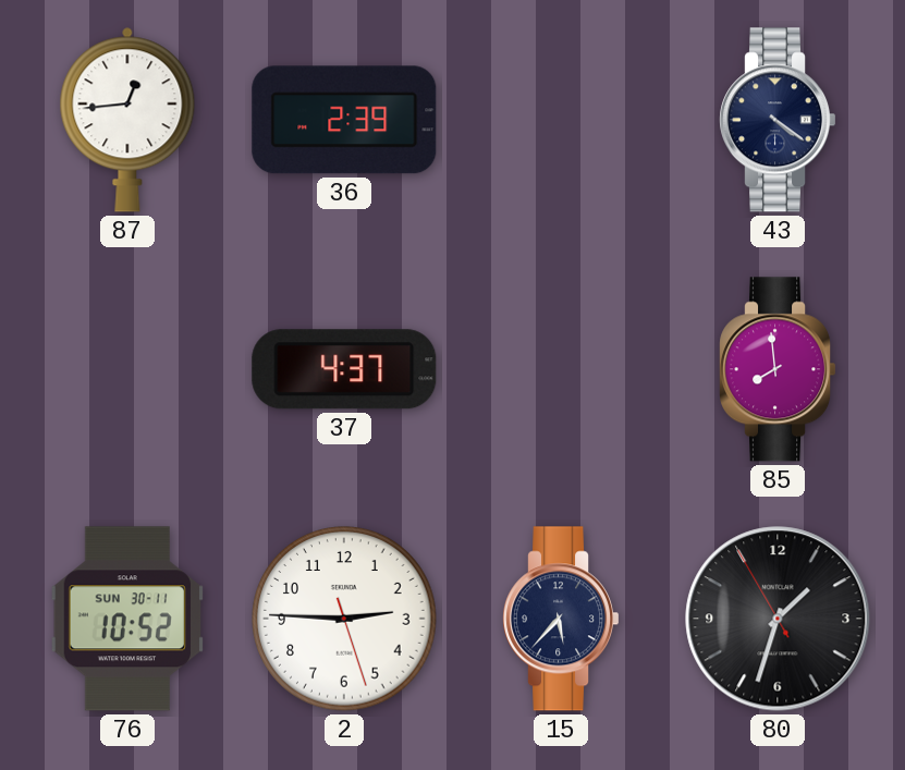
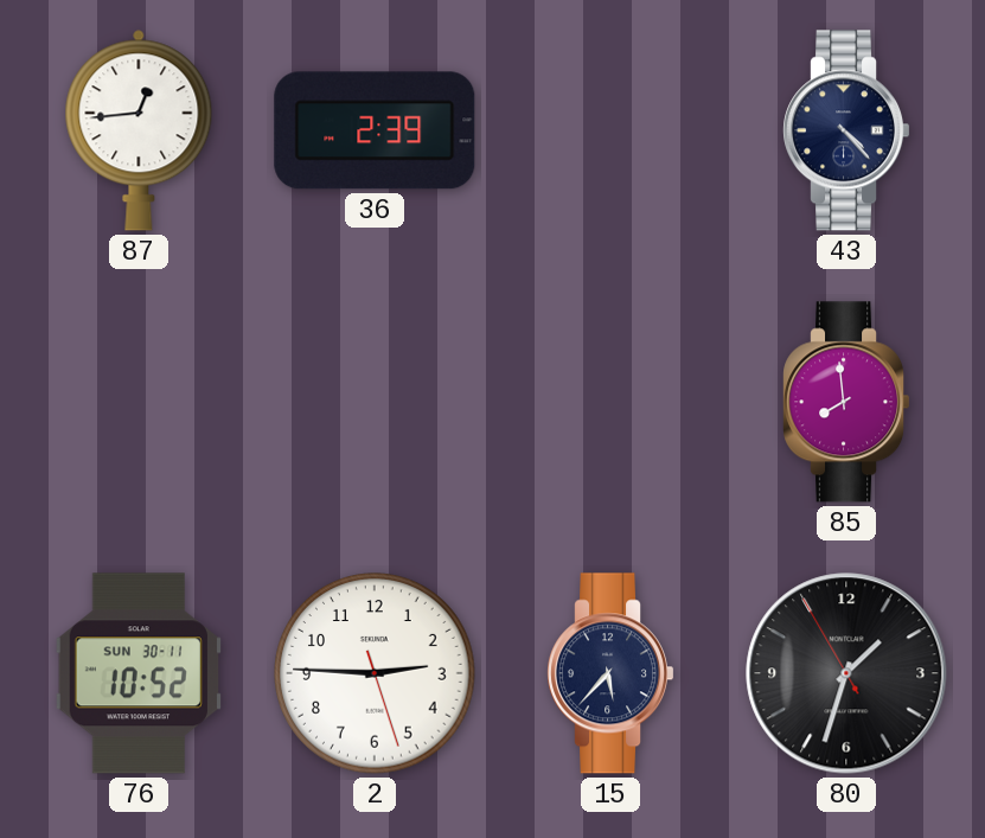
43: 4:21 -> 4:23
37: 4:37 -> none
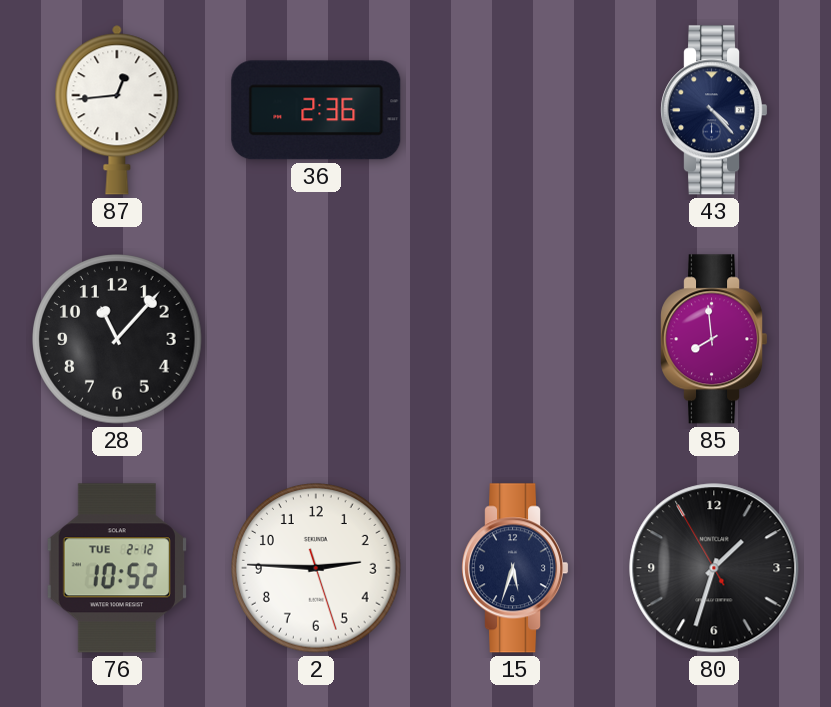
36: 2:39 -> 2:36
28: none -> 11:07
76 date: SUN 30-11 -> TUE 2-12
15: 5:37 -> 5:33
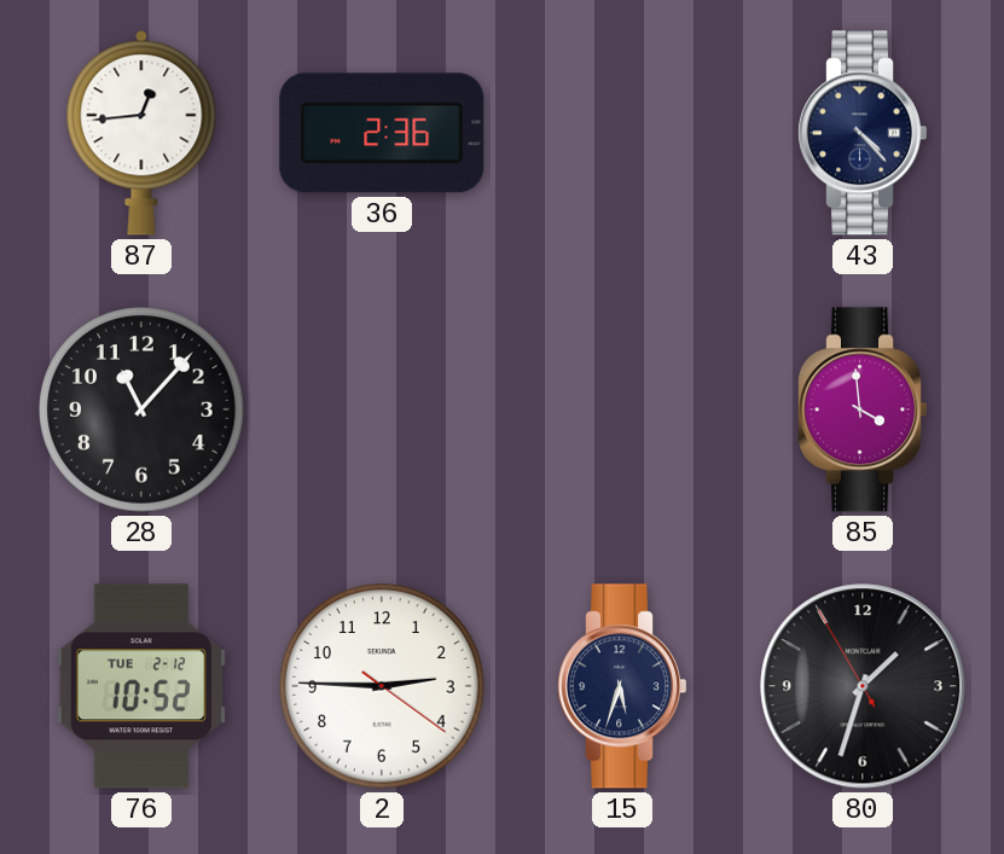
85: 7:59 -> 3:59
2: 2:45:27 -> 2:45:21
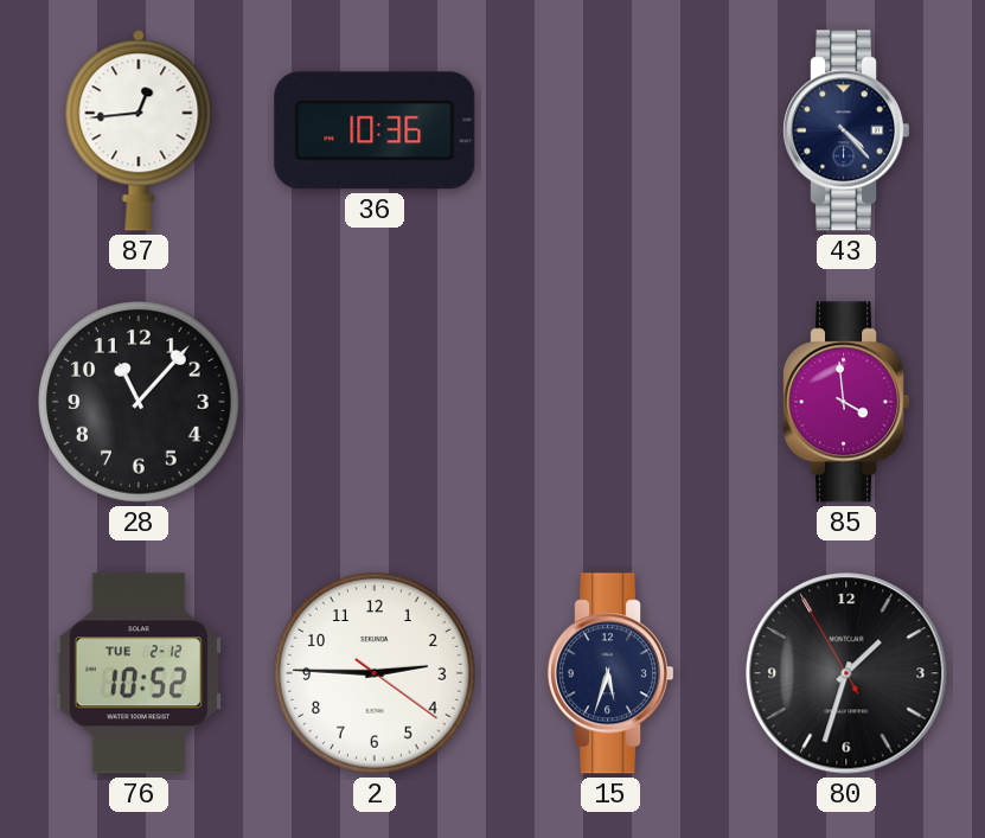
36: 2:36 -> 10:36
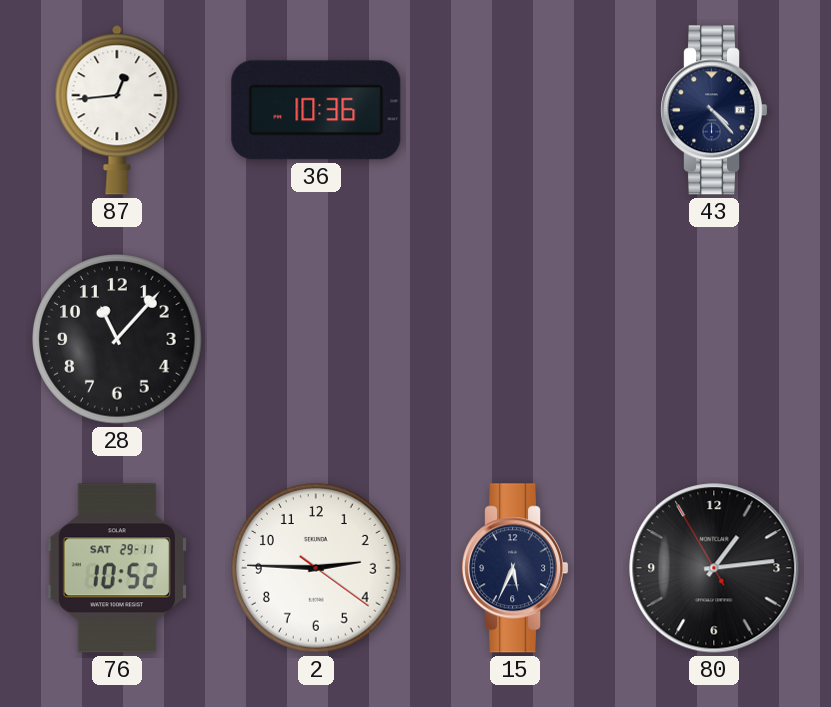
85: 3:59 -> none
76 date: TUE 2-12 -> SAT 29-11
15: 5:33 -> 5:34
80: 1:32 -> 1:13
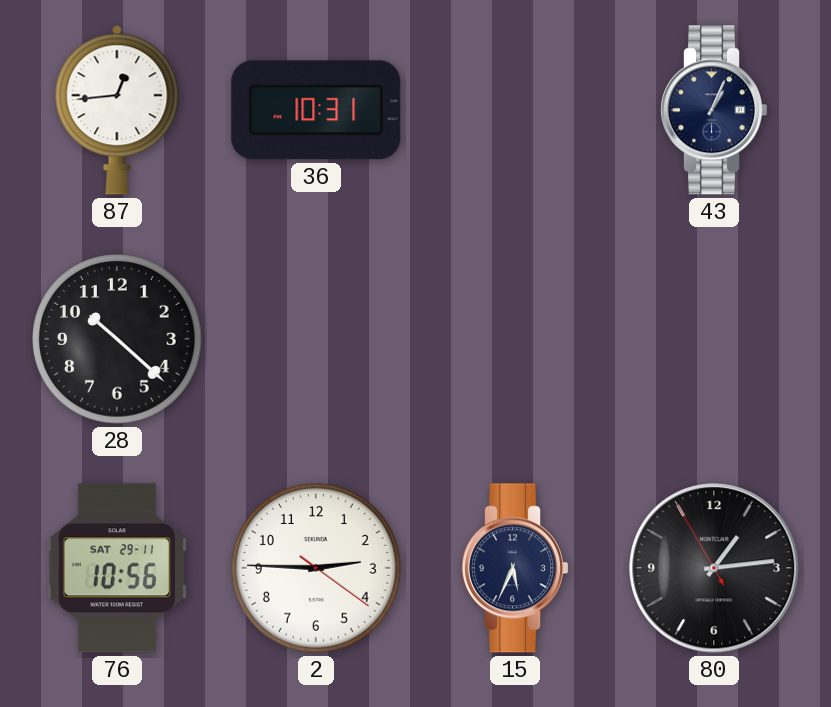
36: 10:36 -> 10:31
43: 4:23 -> 1:04
28: 11:07 -> 10:22
76: 10:52 -> 10:56
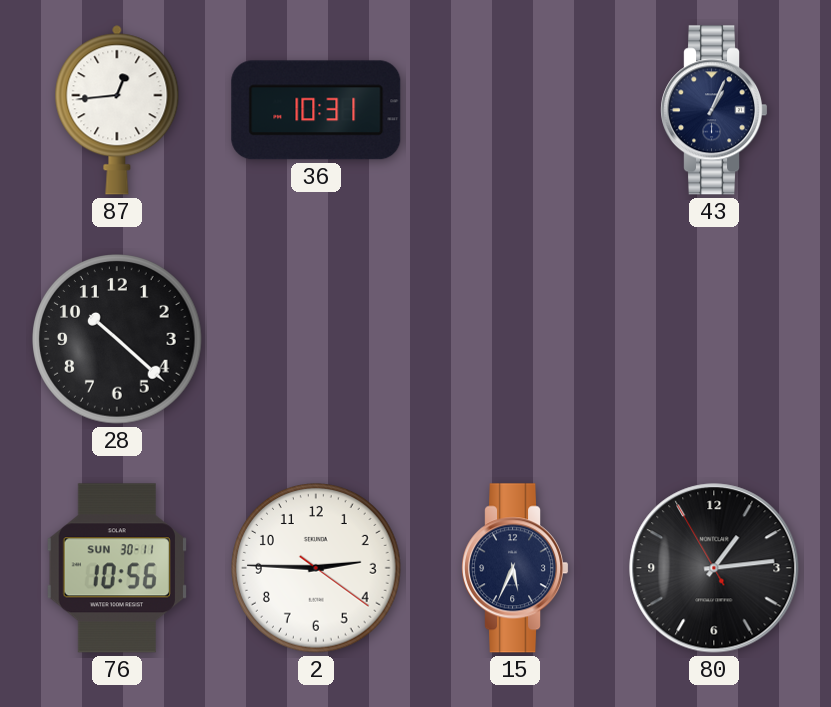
76 date: SAT 29-11 -> SUN 30-11
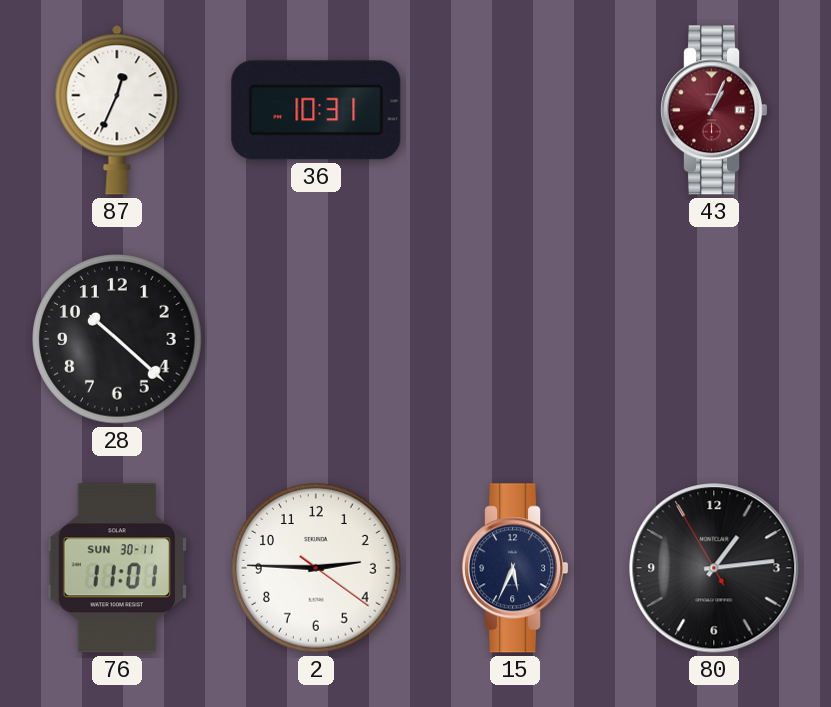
87: 12:44 -> 12:34
43 dial: navy -> burgundy
76: 10:56 -> 11:01
